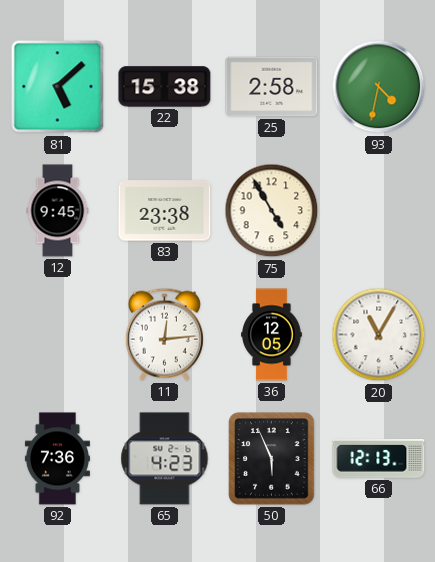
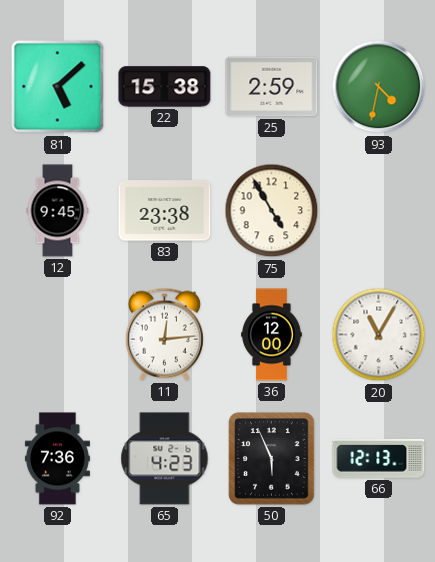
25: 2:58 -> 2:59
36: 12:05 -> 12:00
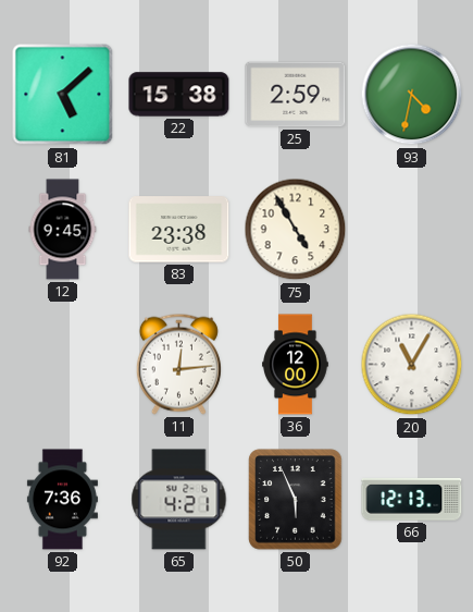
65: 4:23 -> 4:21
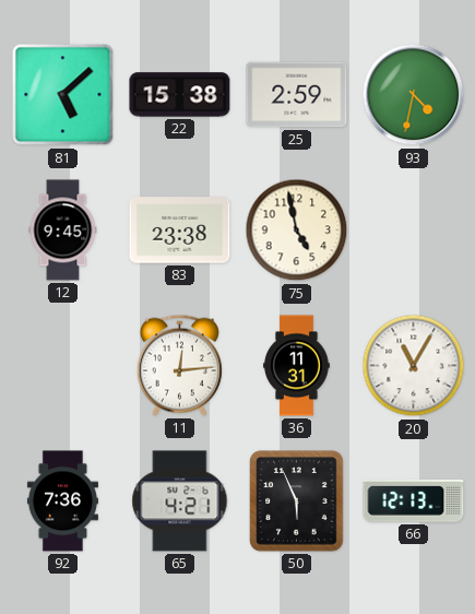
75: 4:55 -> 4:58
36: 12:00 -> 11:31
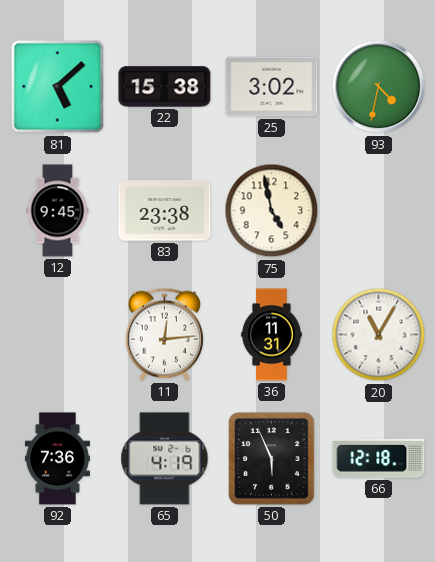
25: 2:59 -> 3:02
65: 4:21 -> 4:19
66: 12:13 -> 12:18
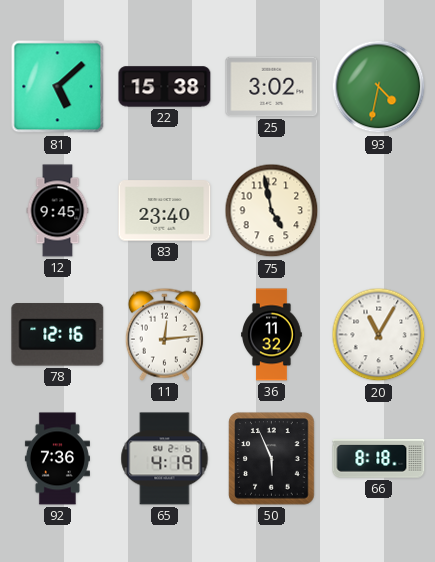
83: 23:38 -> 23:40
78: none -> 12:16
36: 11:31 -> 11:32
66: 12:18 -> 8:18
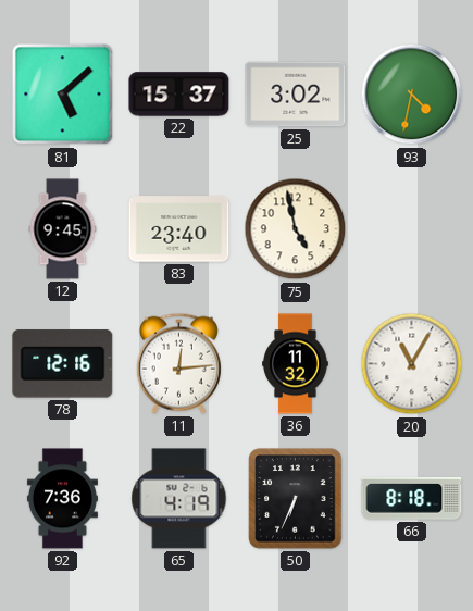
22: 15:38 -> 15:37
50: 5:56 -> 6:34
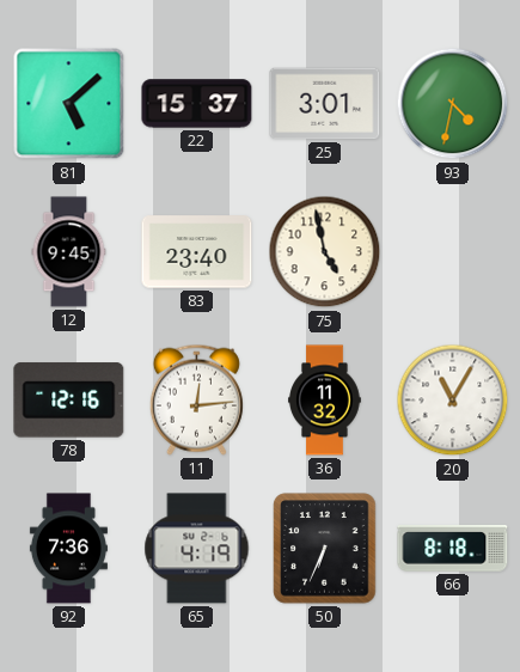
25: 3:02 -> 3:01
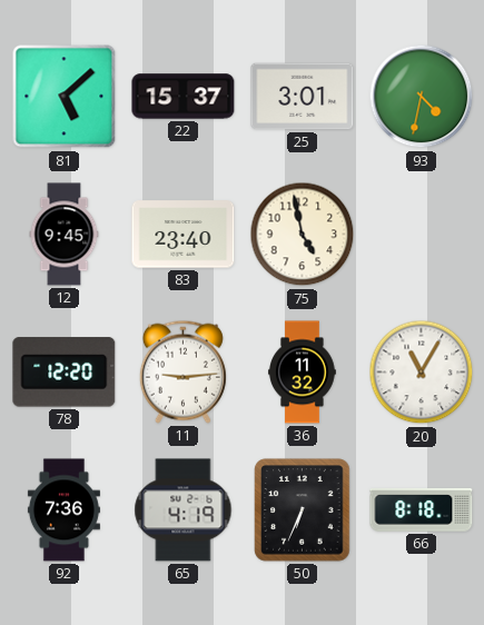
78: 12:16 -> 12:20
11: 12:14 -> 9:14
